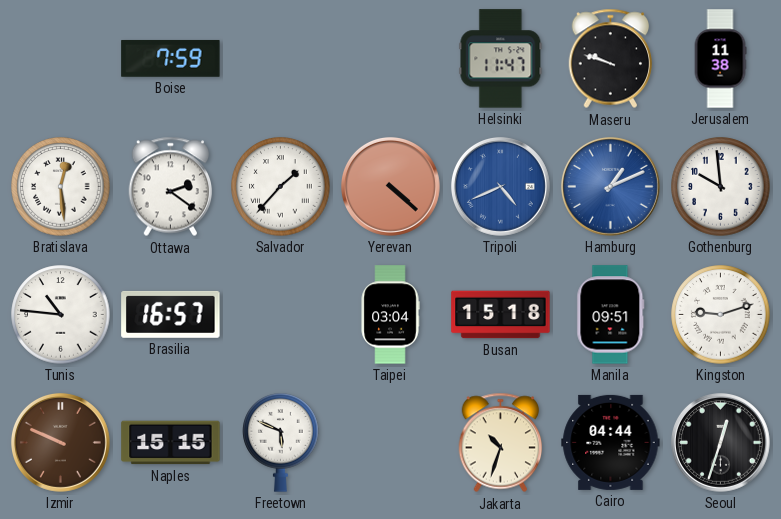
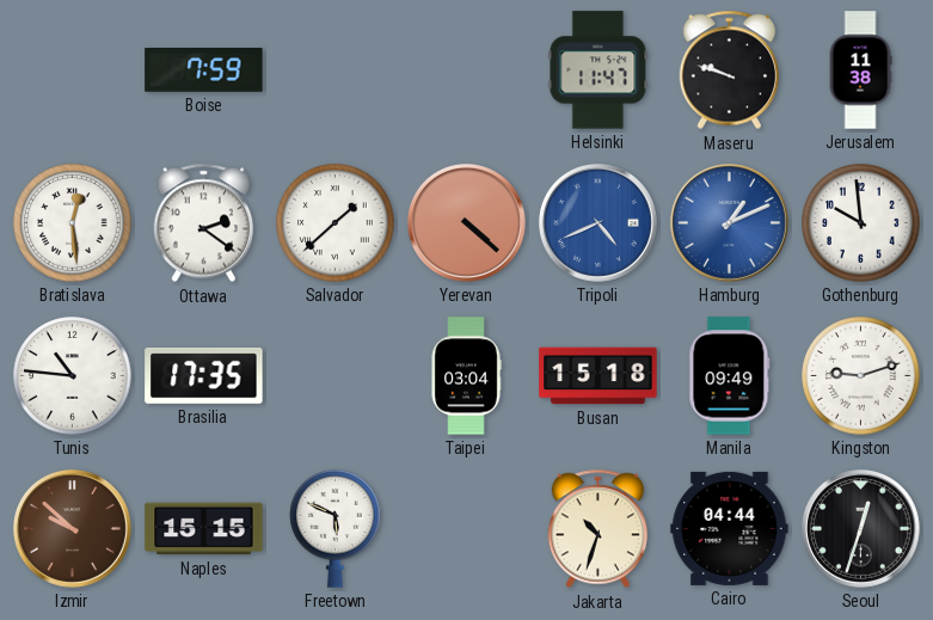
Salvador: 1:37 -> 1:38
Brasilia: 16:57 -> 17:35
Manila: 09:51 -> 09:49
Izmir: 9:49 -> 9:52
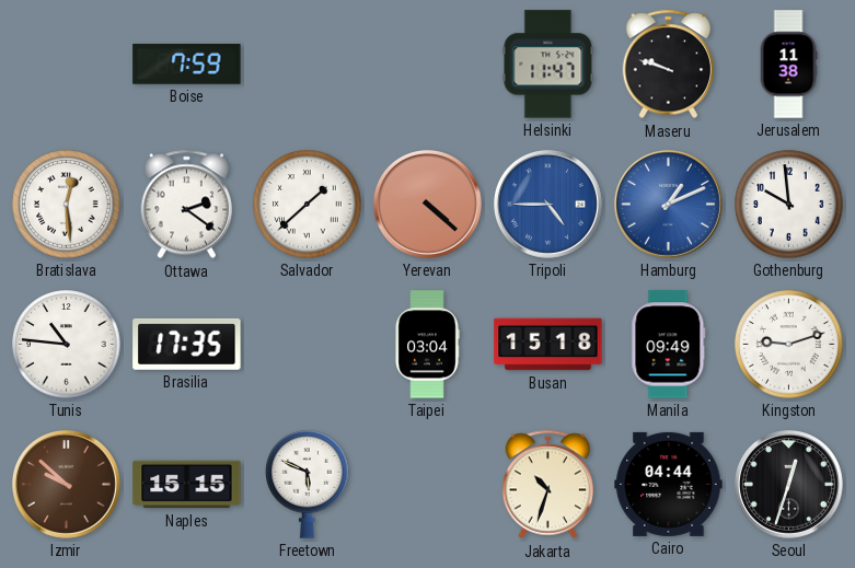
Tripoli: 4:41 -> 4:45
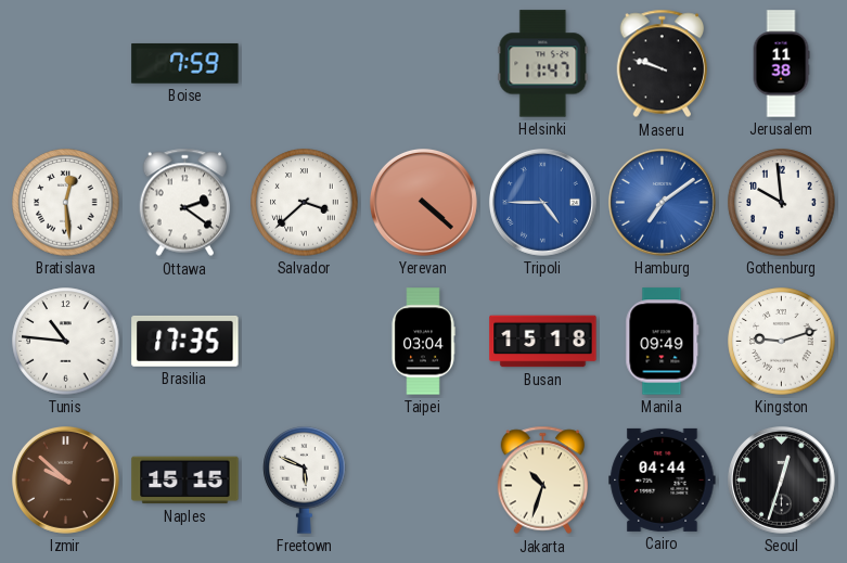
Salvador: 1:38 -> 3:38
Hamburg: 1:11 -> 7:09
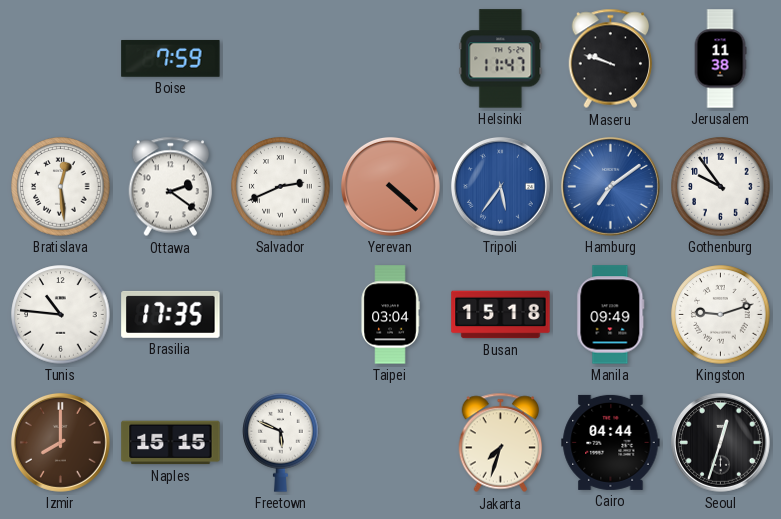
Salvador: 3:38 -> 2:41
Tripoli: 4:45 -> 5:36
Gothenburg: 9:59 -> 9:54
Izmir: 9:52 -> 8:00
Jakarta: 10:33 -> 7:33
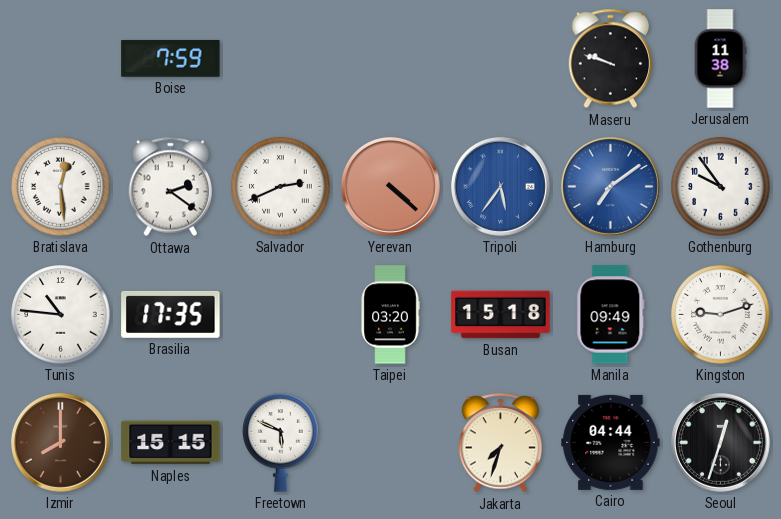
Helsinki: 11:47 -> none
Taipei: 03:04 -> 03:20
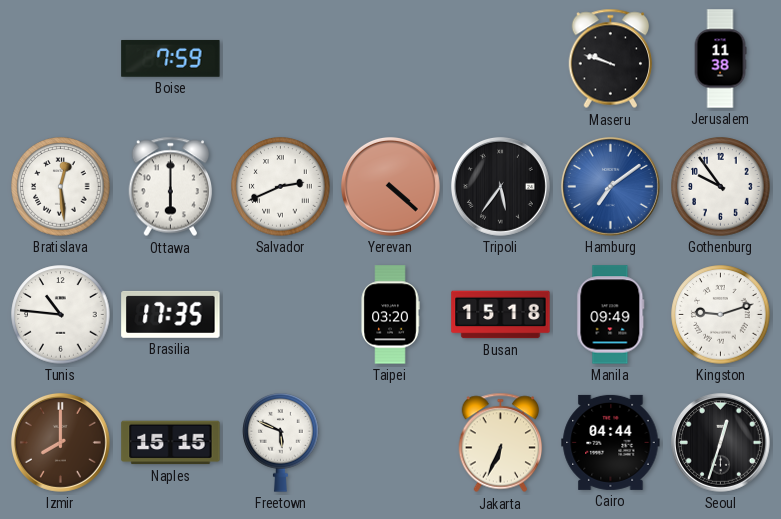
Ottawa: 2:21 -> 6:00
Tripoli dial: blue -> black
Jakarta: 7:33 -> 6:34
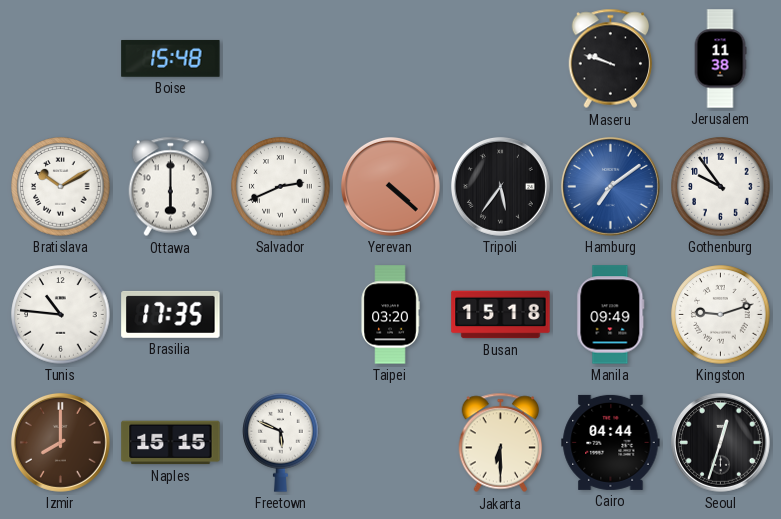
Boise: 7:59 -> 15:48
Bratislava: 12:29 -> 10:10
Jakarta: 6:34 -> 6:30
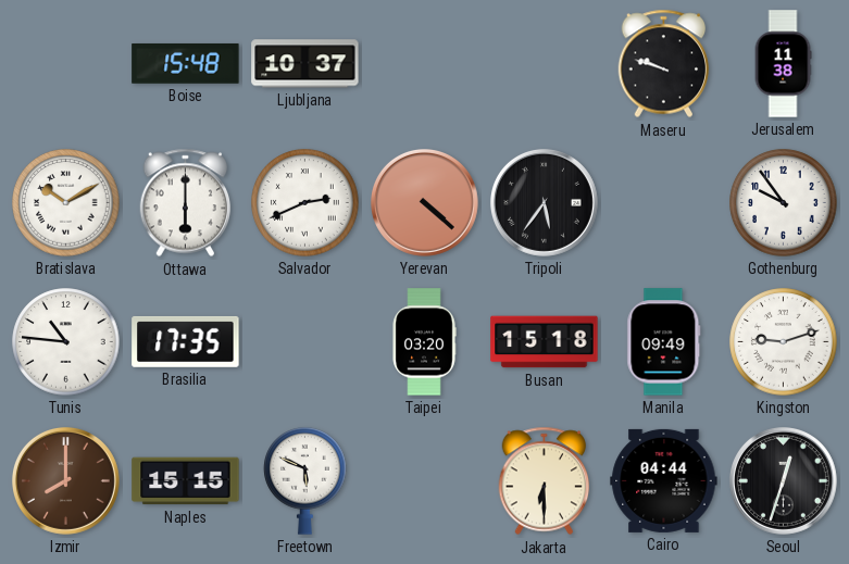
Ljubljana: none -> 10:37
Hamburg: 7:09 -> none
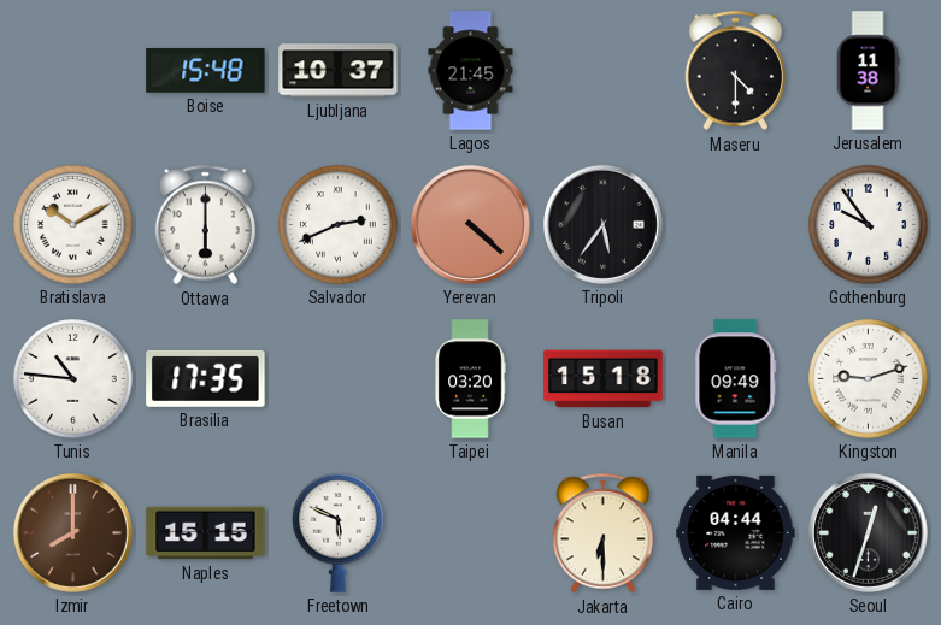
Lagos: none -> 21:45
Maseru: 9:48 -> 4:30
